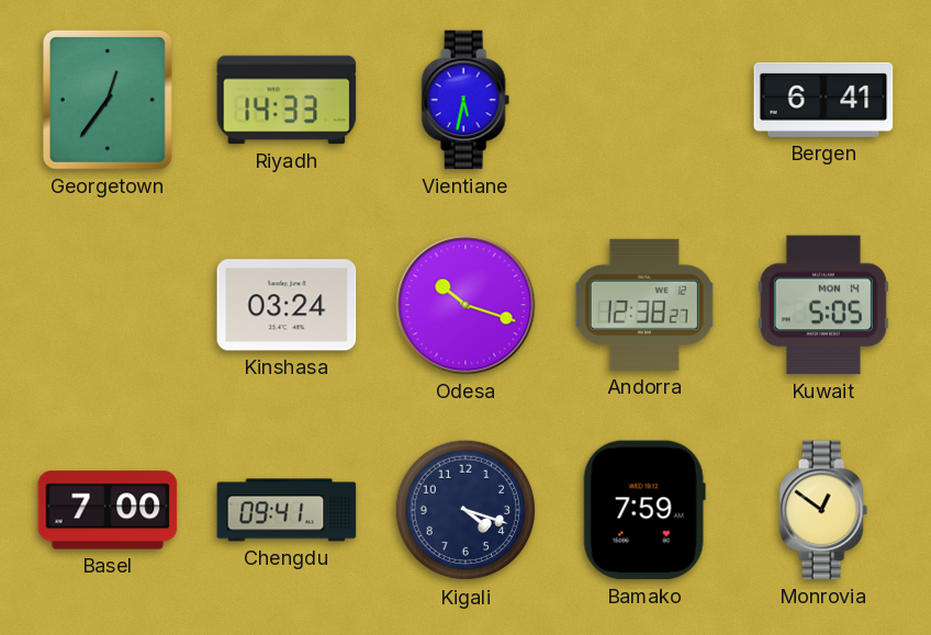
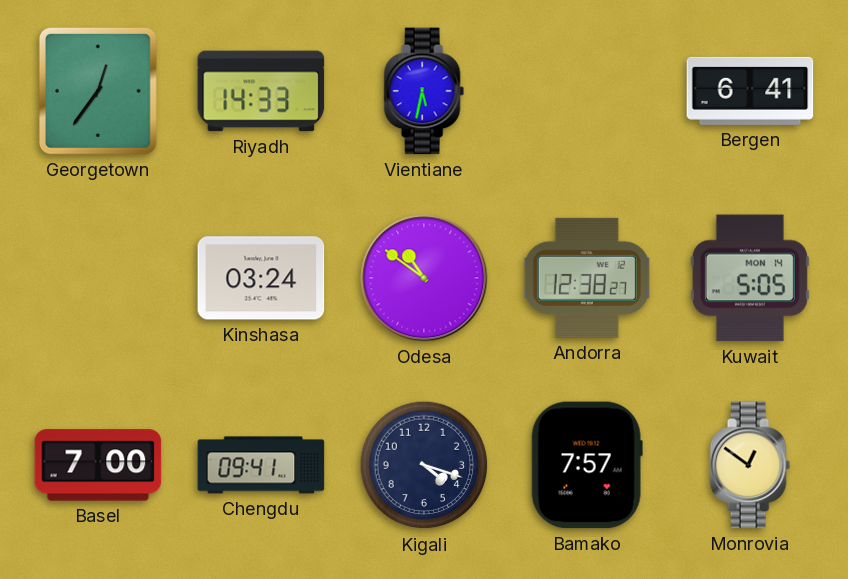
Odesa: 10:18 -> 10:51
Bamako: 7:59 -> 7:57
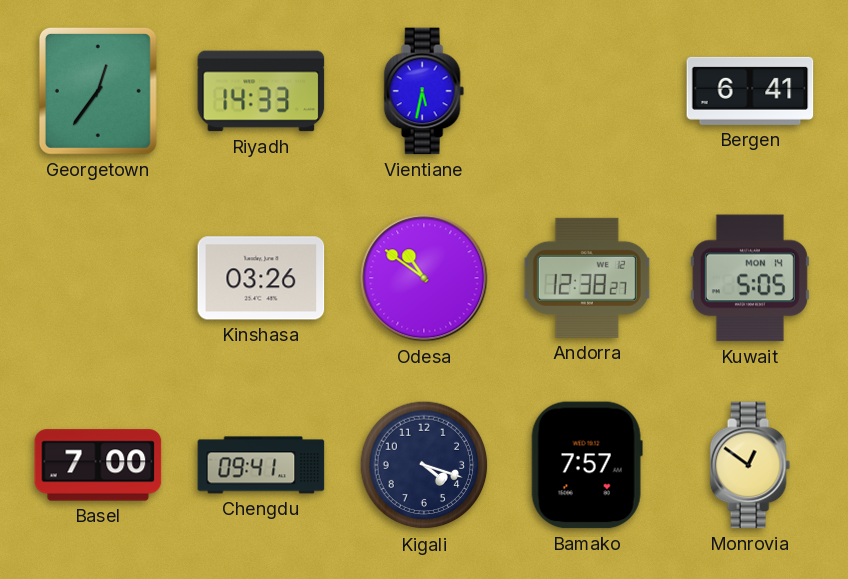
Kinshasa: 03:24 -> 03:26
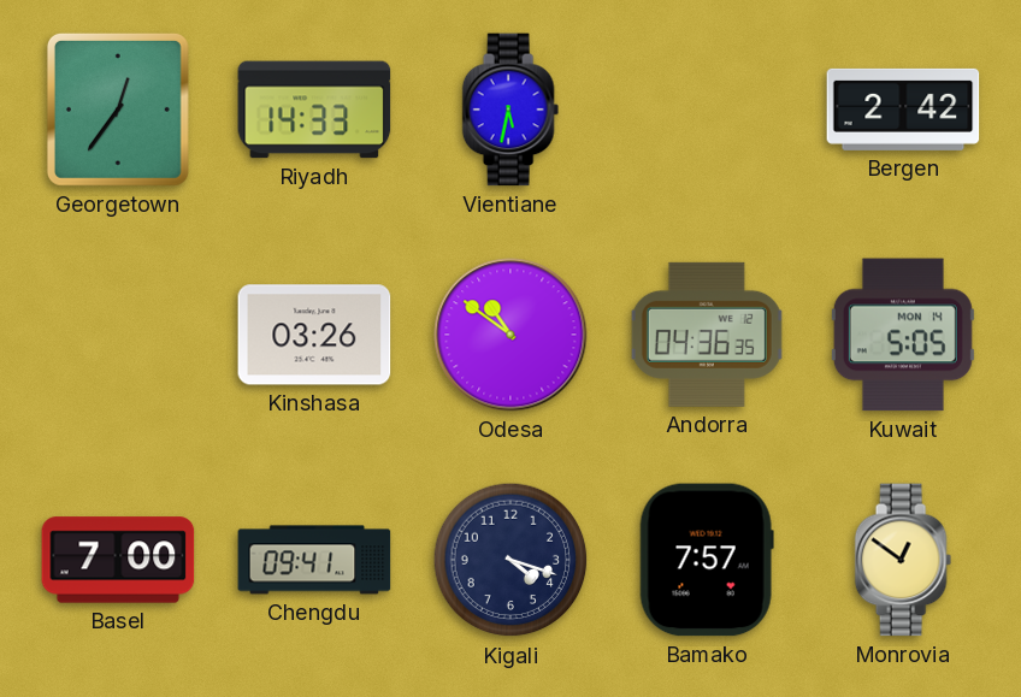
Bergen: 6:41 -> 2:42
Andorra: 12:38 -> 04:36
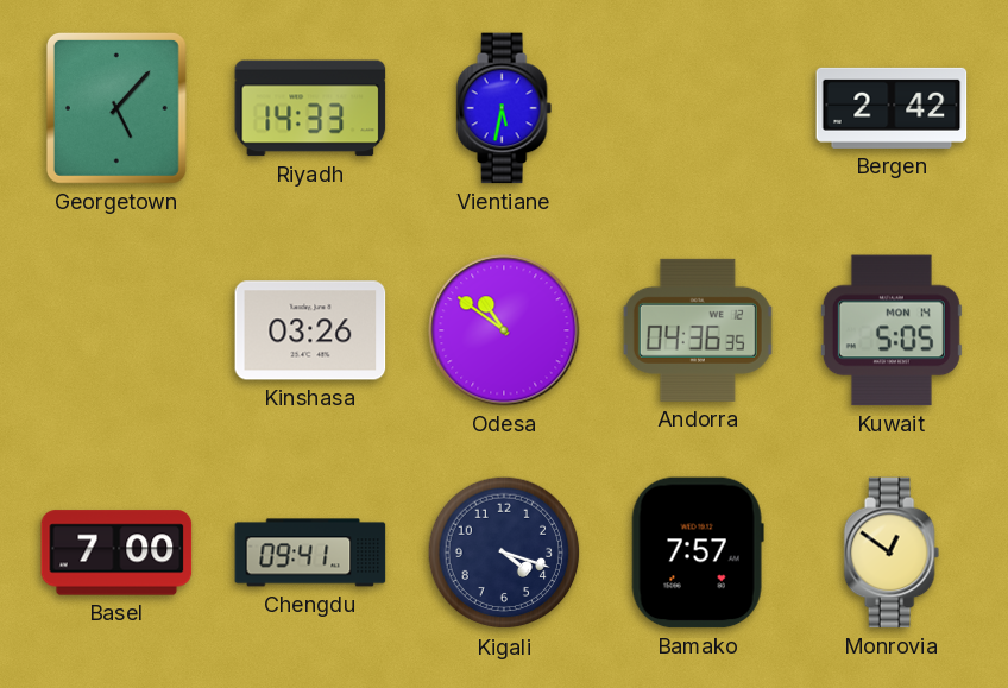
Georgetown: 12:36 -> 5:07
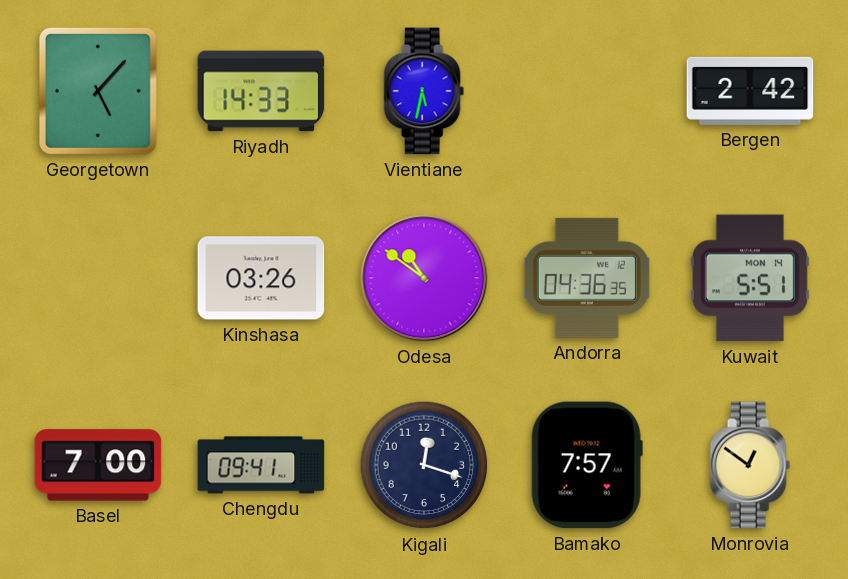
Kuwait: 5:05 -> 5:51
Kigali: 4:18 -> 12:18
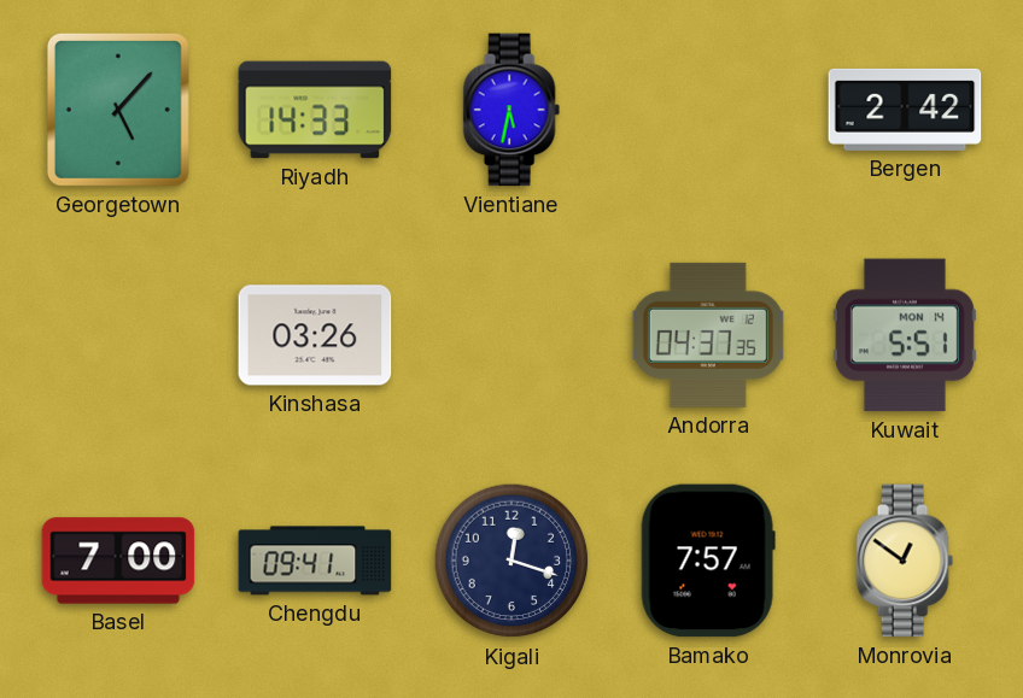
Odesa: 10:51 -> none
Andorra: 04:36 -> 04:37
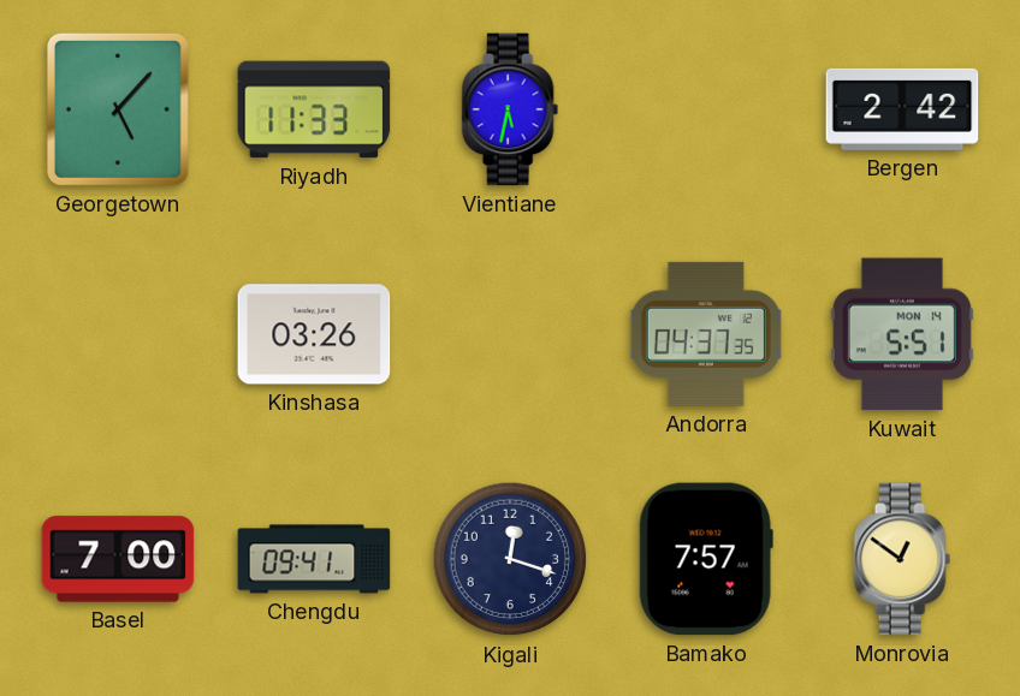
Riyadh: 14:33 -> 11:33
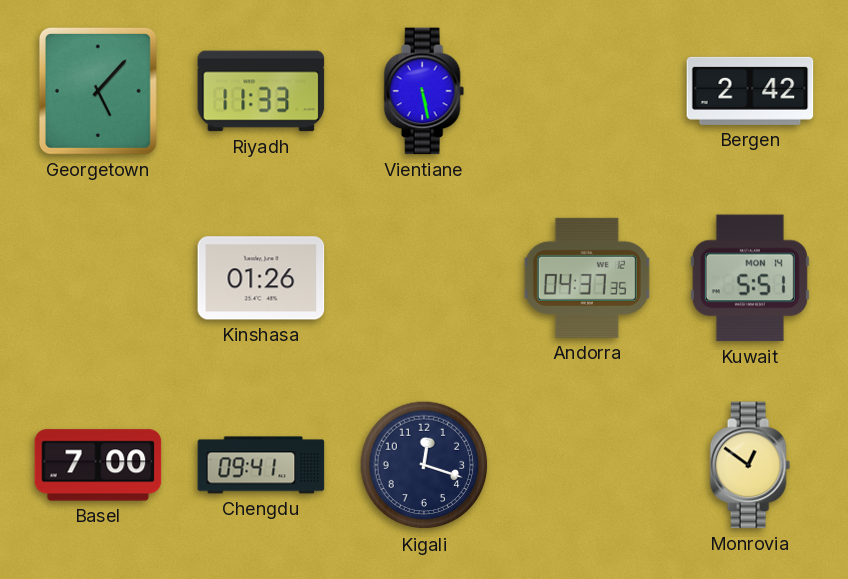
Vientiane: 5:32 -> 5:28
Kinshasa: 03:26 -> 01:26
Bamako: 7:57 -> none
